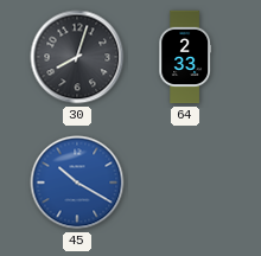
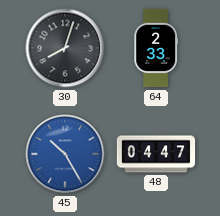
45: 10:20 -> 10:25
48: none -> 04:47
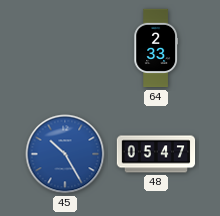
30: 8:03 -> none
48: 04:47 -> 05:47
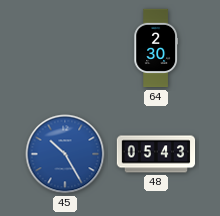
64: 2:33 -> 2:30
48: 05:47 -> 05:43
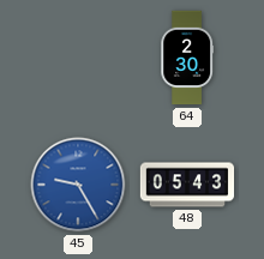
45: 10:25 -> 9:25
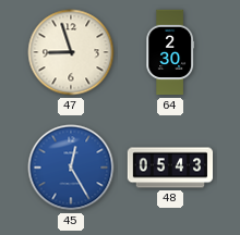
47: none -> 8:57
45: 9:25 -> 12:25
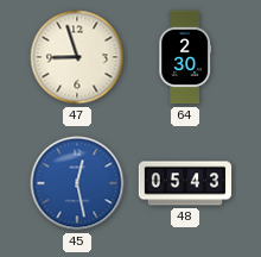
45: 12:25 -> 12:28
